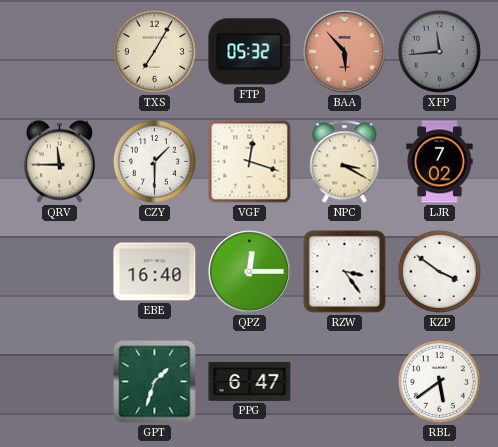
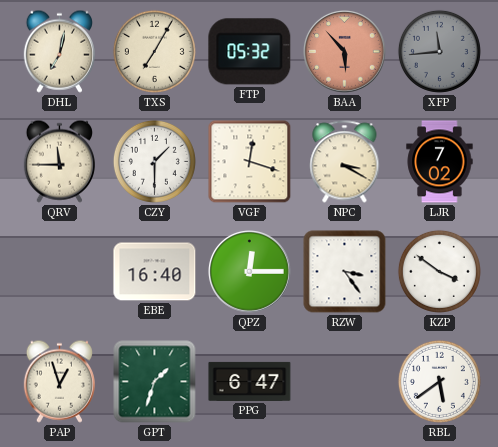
DHL: none -> 7:02
PAP: none -> 12:57
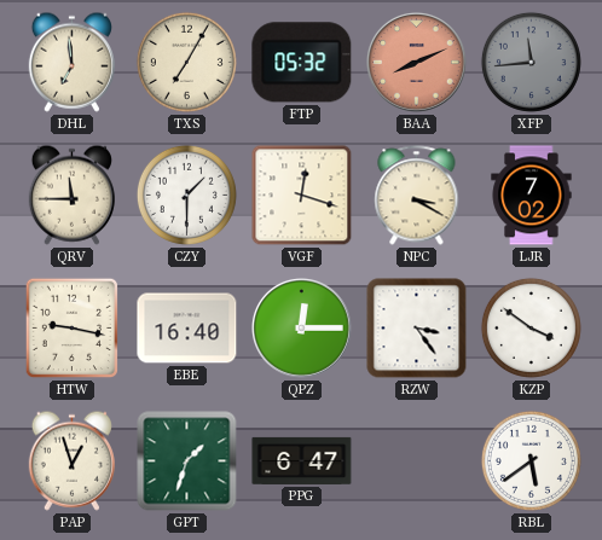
DHL: 7:02 -> 6:59
BAA: 5:53 -> 8:11
HTW: none -> 9:17
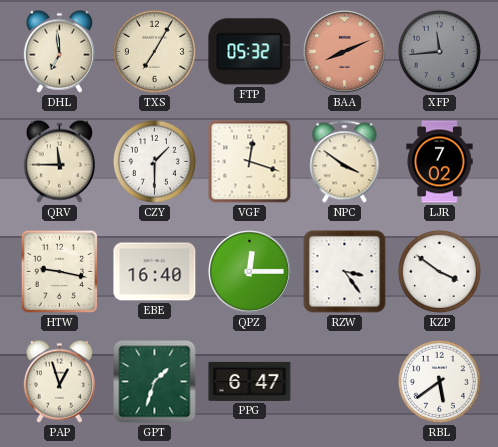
NPC: 3:20 -> 3:51
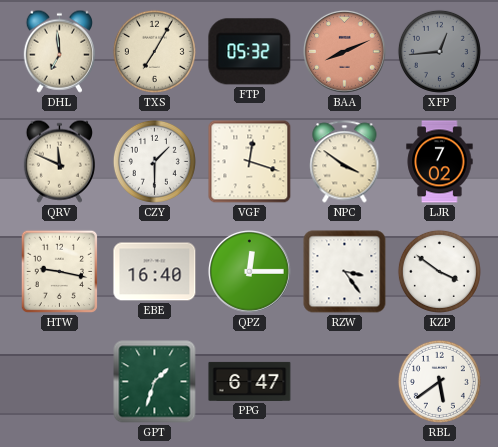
XFP: 11:44 -> 12:44
QRV: 11:45 -> 11:49
PAP: 12:57 -> none
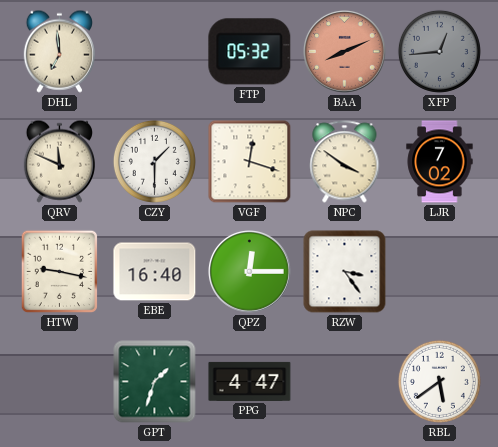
TXS: 7:05 -> none
KZP: 3:51 -> none
PPG: 6:47 -> 4:47
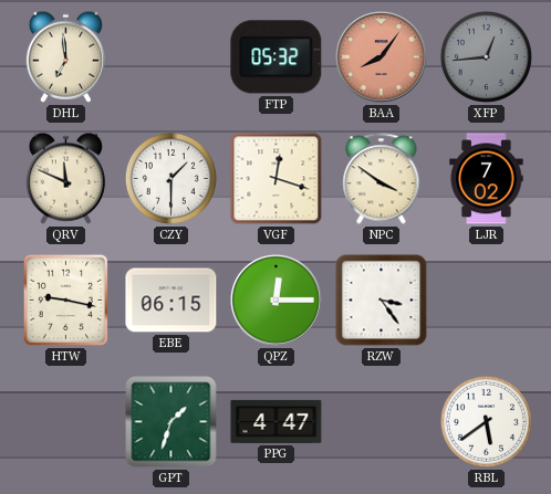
BAA: 8:11 -> 8:06
EBE: 16:40 -> 06:15
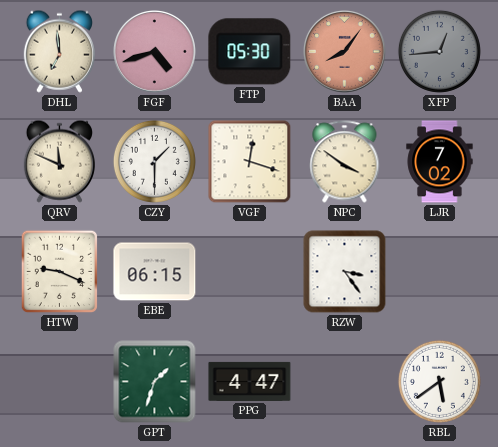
FGF: none -> 4:42
FTP: 05:32 -> 05:30
HTW: 9:17 -> 9:19
QPZ: 12:15 -> none
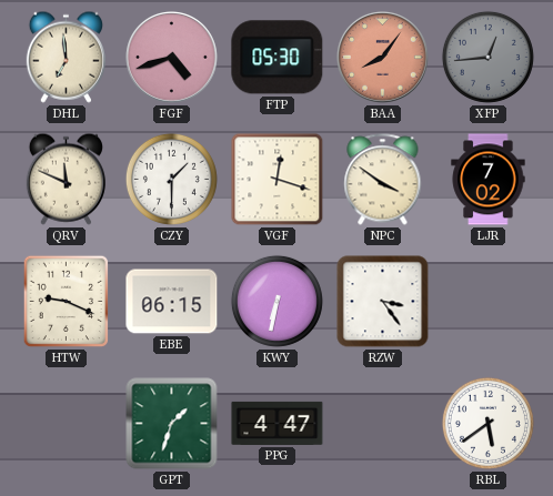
KWY: none -> 6:32
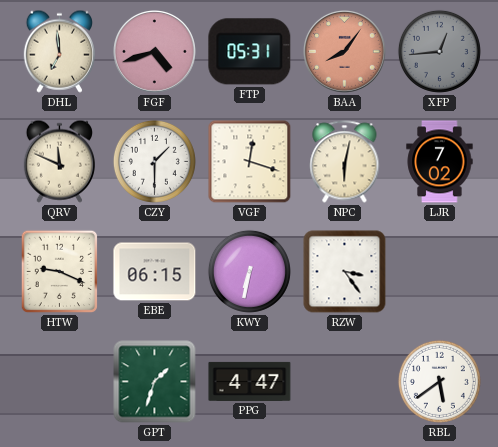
FTP: 05:30 -> 05:31
NPC: 3:51 -> 6:02
